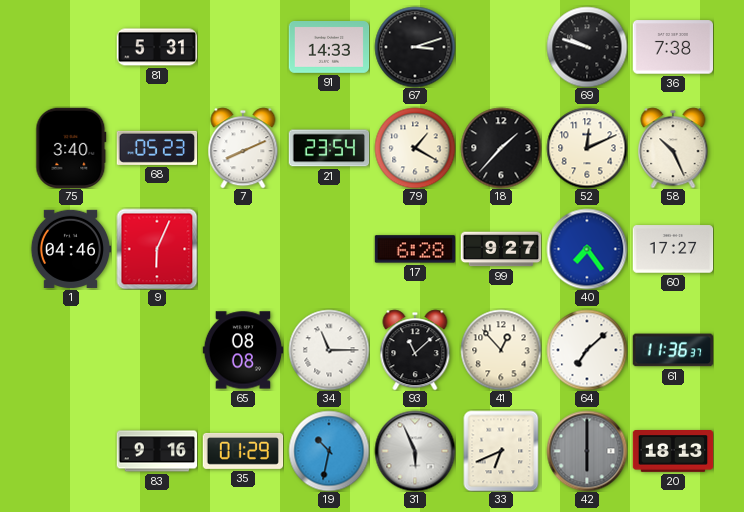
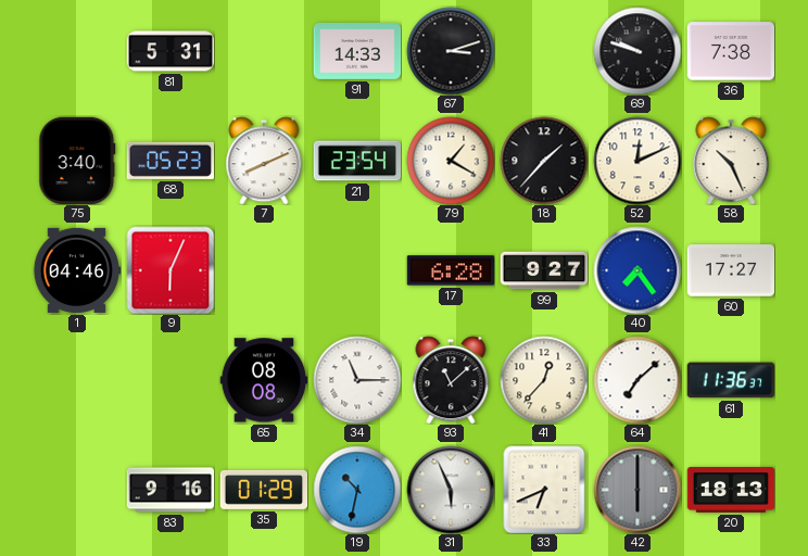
41: 12:53 -> 12:37
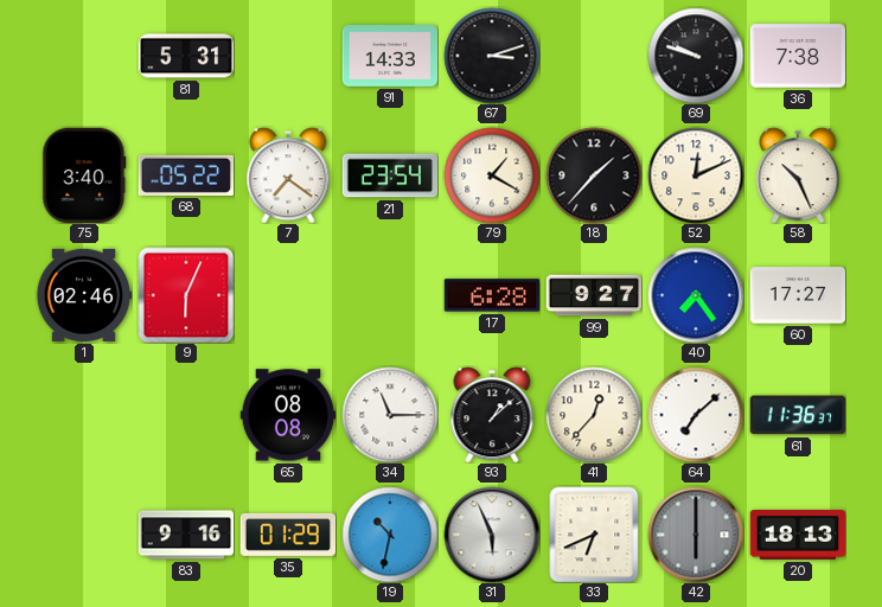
68: 05:23 -> 05:22
7: 8:11 -> 7:21
1: 04:46 -> 02:46
93: 11:08 -> 1:08
